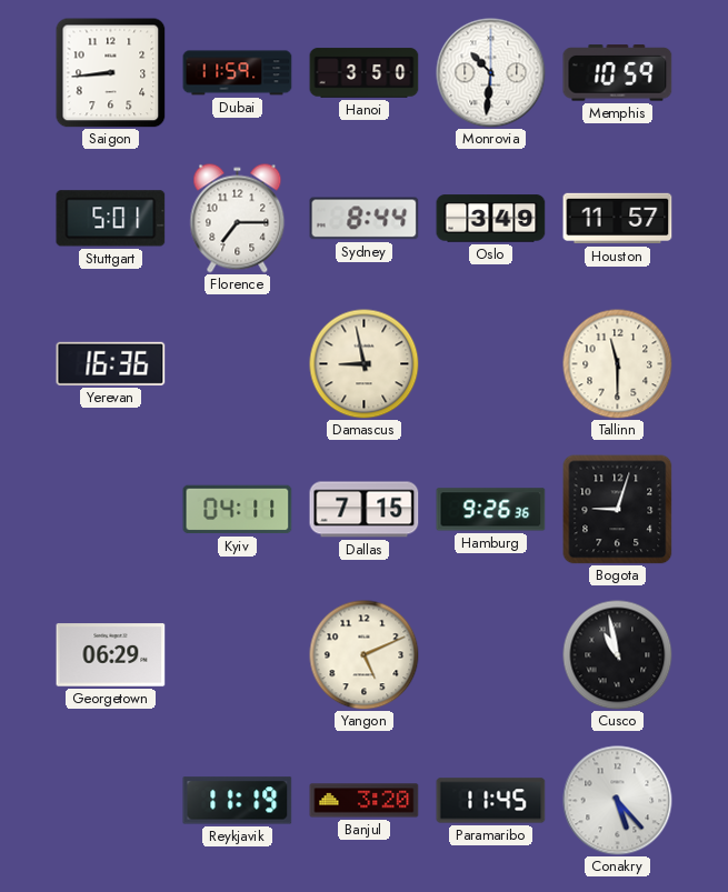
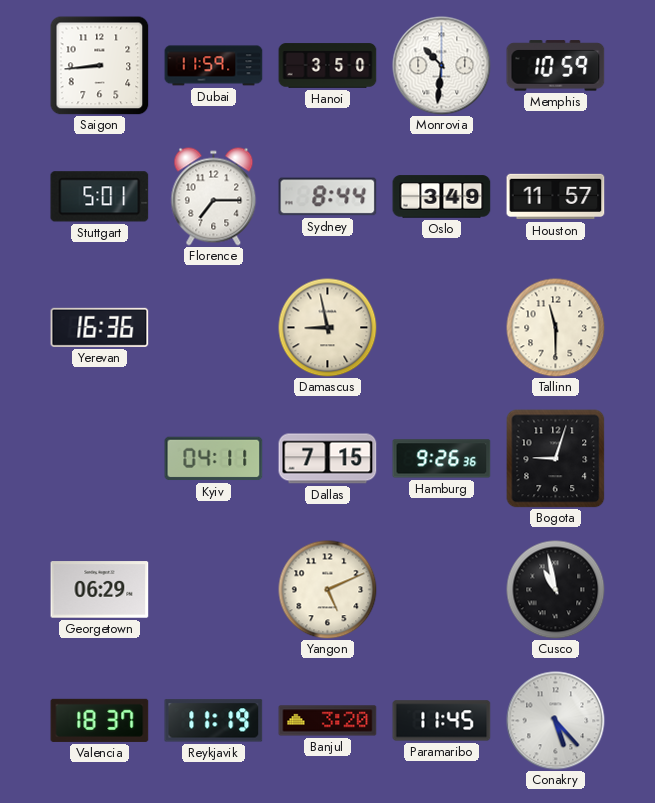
Valencia: none -> 18:37
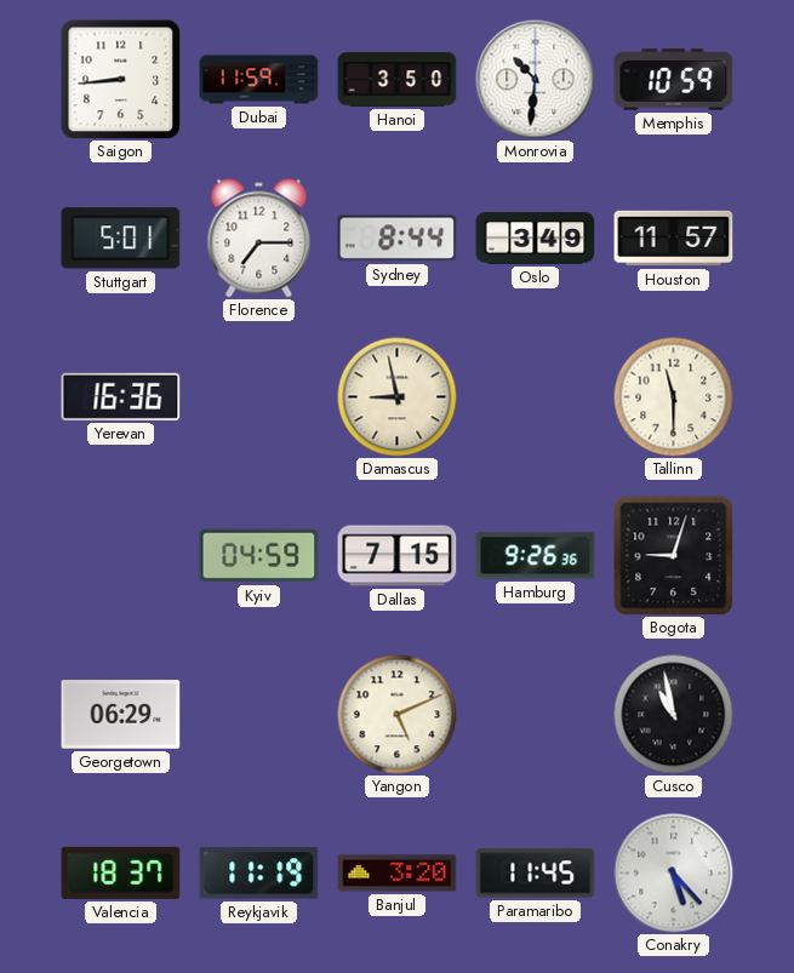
Kyiv: 04:11 -> 04:59
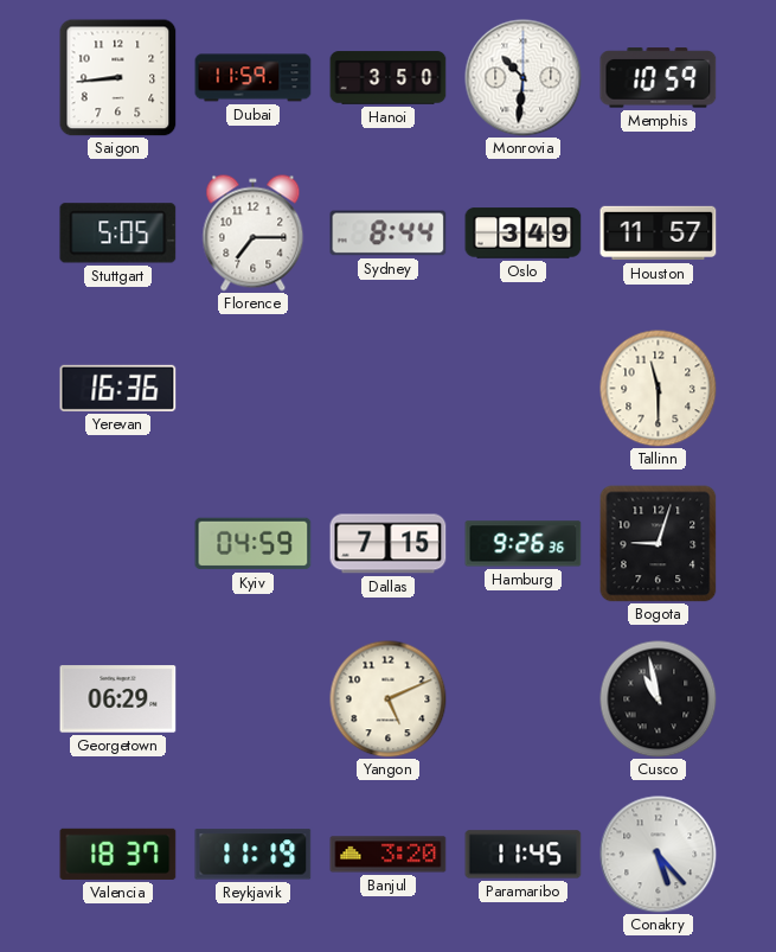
Stuttgart: 5:01 -> 5:05
Damascus: 8:58 -> none
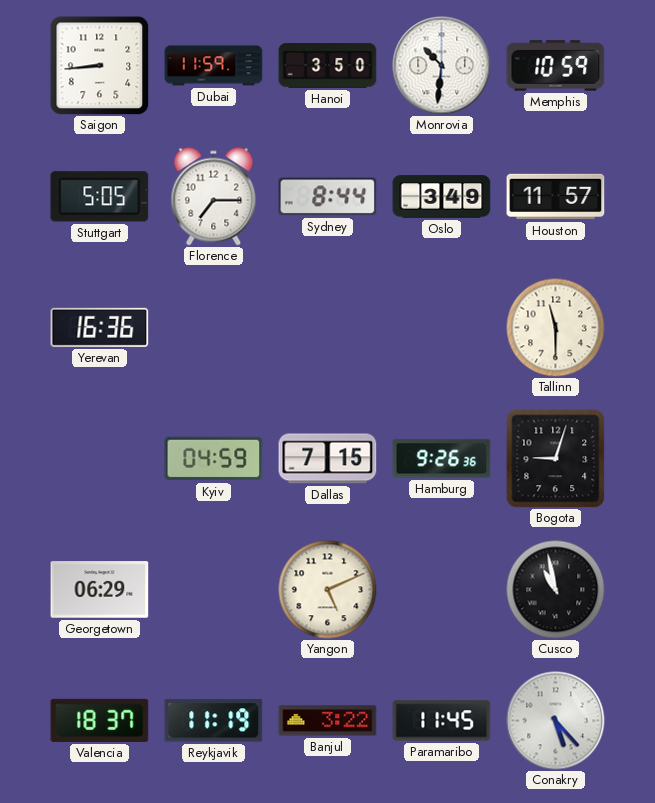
Banjul: 3:20 -> 3:22
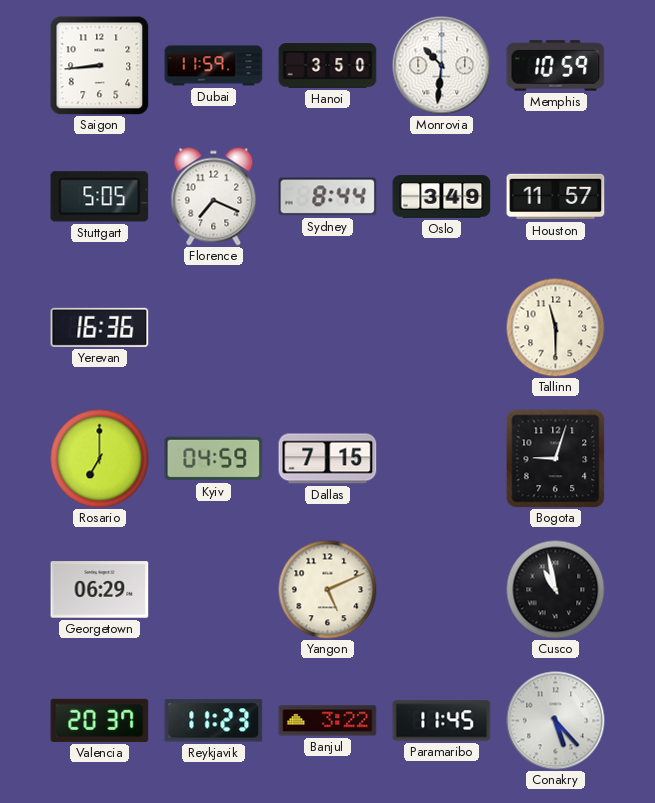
Florence: 7:15 -> 7:19
Rosario: none -> 7:00
Hamburg: 9:26 -> none
Valencia: 18:37 -> 20:37
Reykjavik: 11:19 -> 11:23
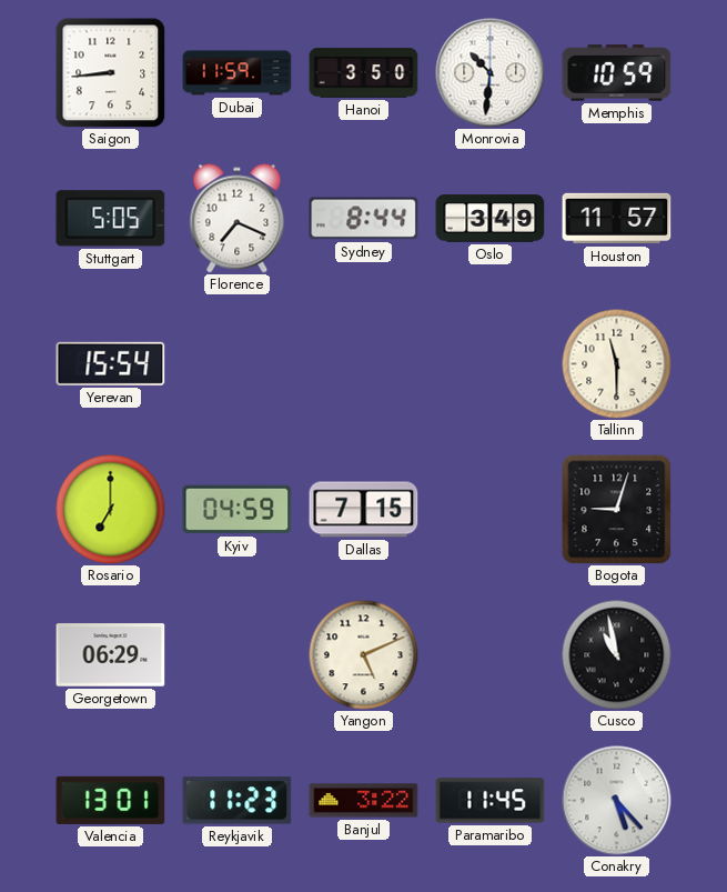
Yerevan: 16:36 -> 15:54
Valencia: 20:37 -> 13:01
